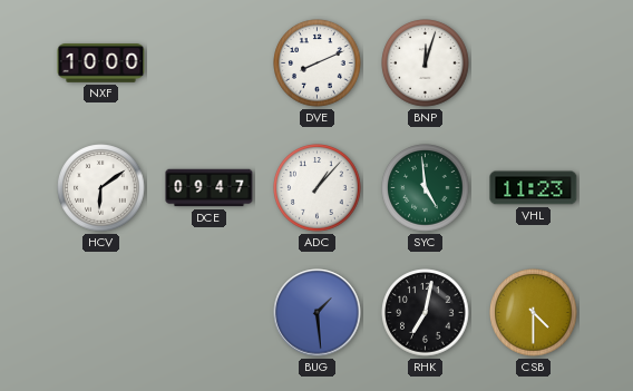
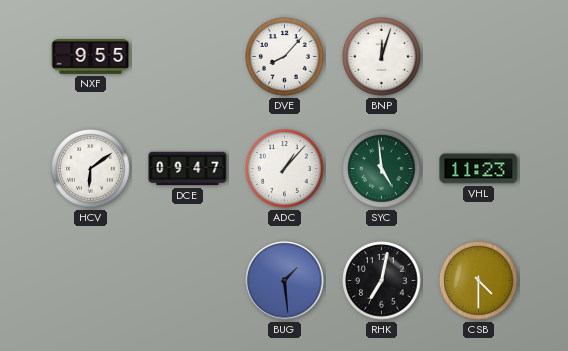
NXF: 10:00 -> 9:55
DVE: 8:11 -> 8:07
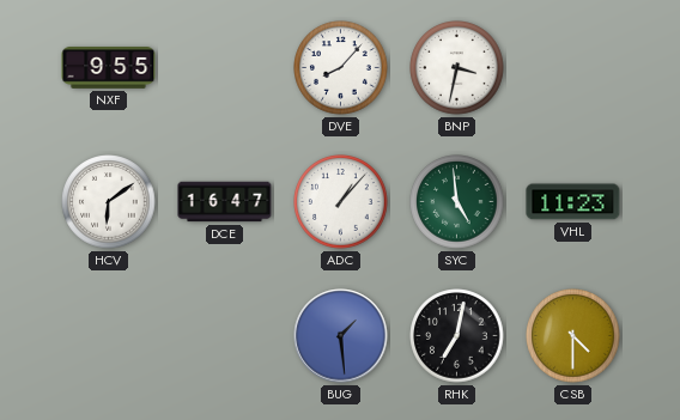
BNP: 12:03 -> 3:32
DCE: 09:47 -> 16:47
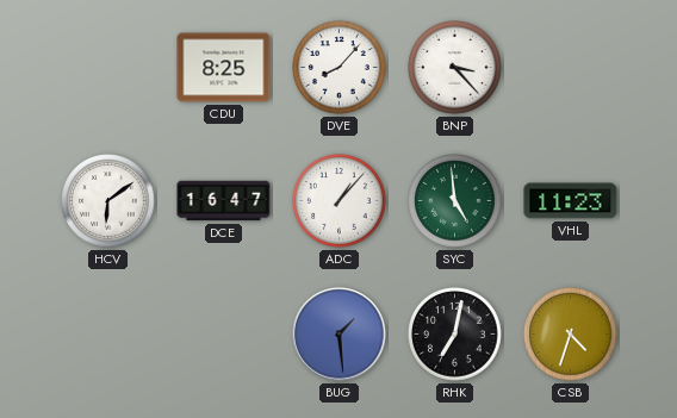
NXF: 9:55 -> none
CDU: none -> 8:25
BNP: 3:32 -> 3:23
CSB: 4:30 -> 4:33
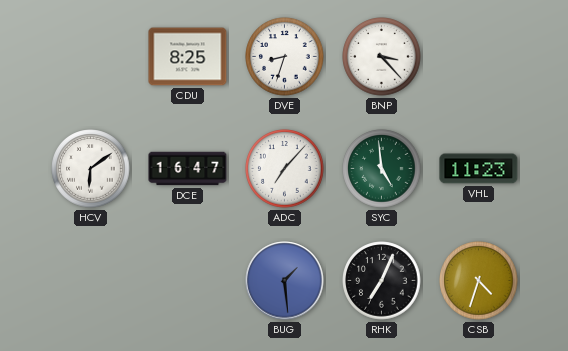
DVE: 8:07 -> 8:33
ADC: 1:07 -> 7:07
RHK: 7:02 -> 7:04
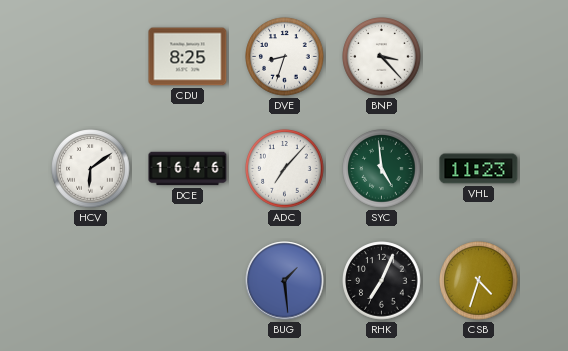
DCE: 16:47 -> 16:46
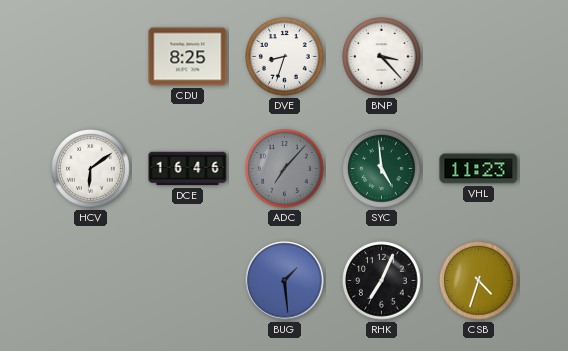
ADC dial: white -> grey
